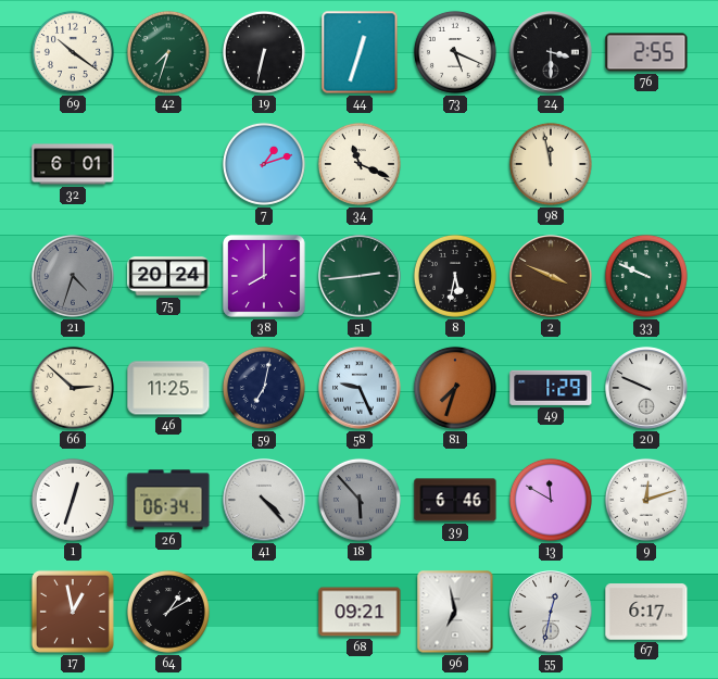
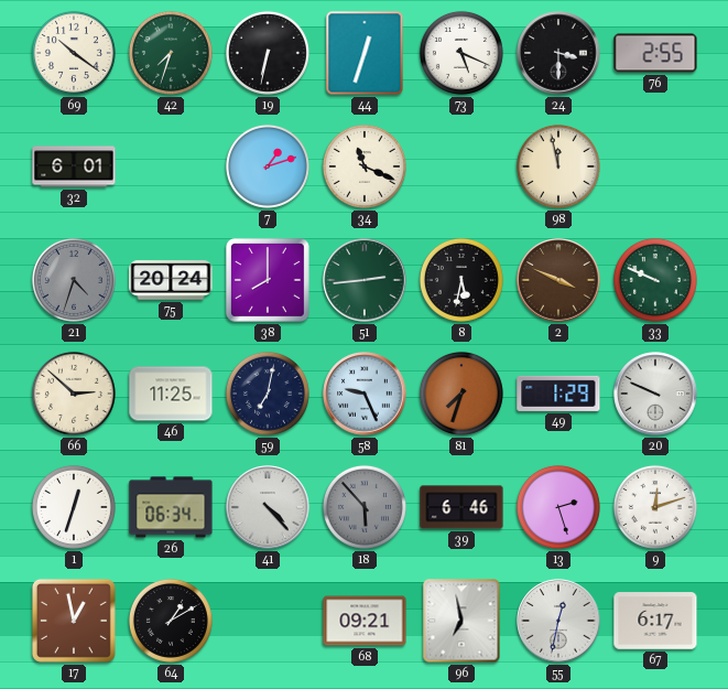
13: 11:50 -> 2:27
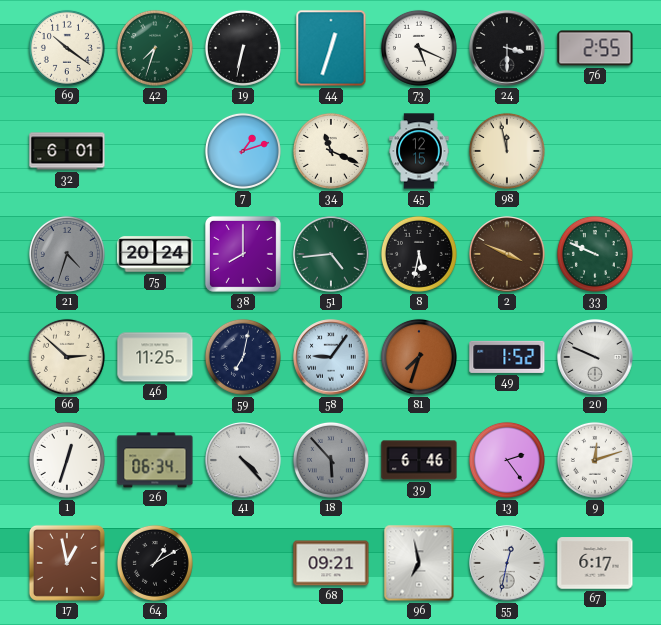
45: none -> 12:15
51: 2:44 -> 4:44
58: 9:26 -> 9:06
49: 1:29 -> 1:52
13: 2:27 -> 2:24
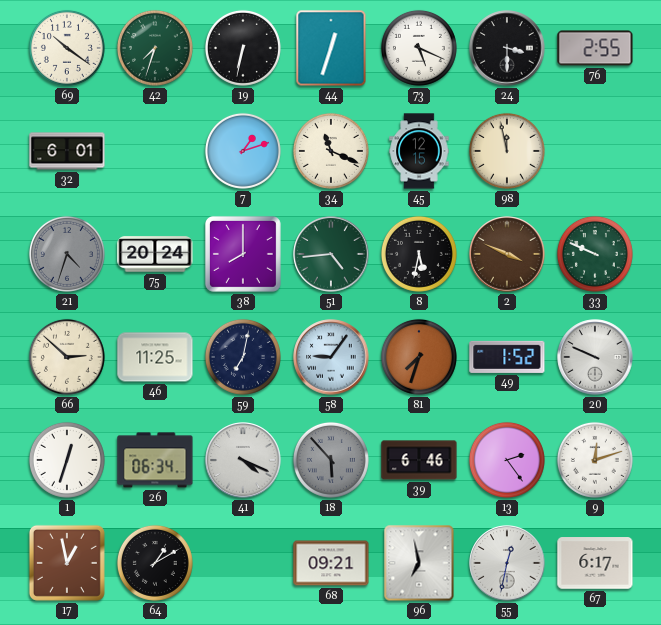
41: 4:23 -> 4:19
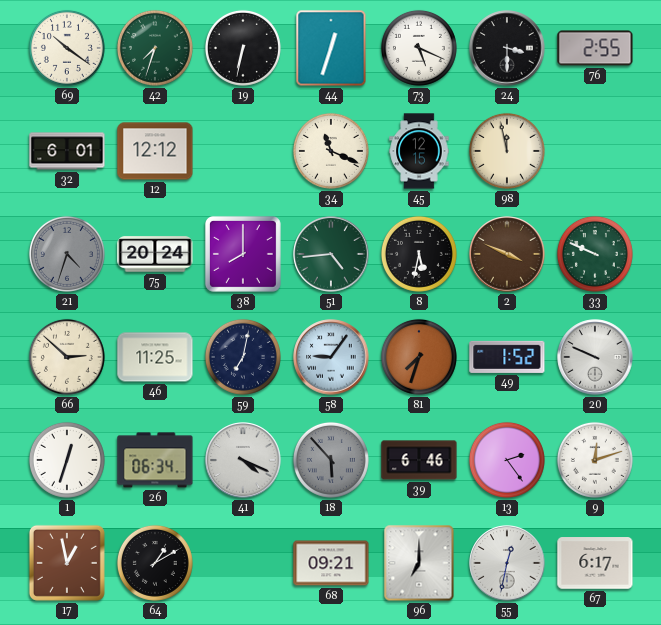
12: none -> 12:12
7: 1:12 -> none
96: 6:58 -> 7:00
